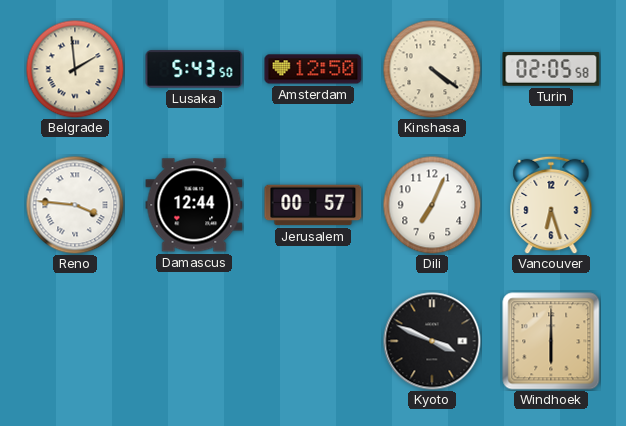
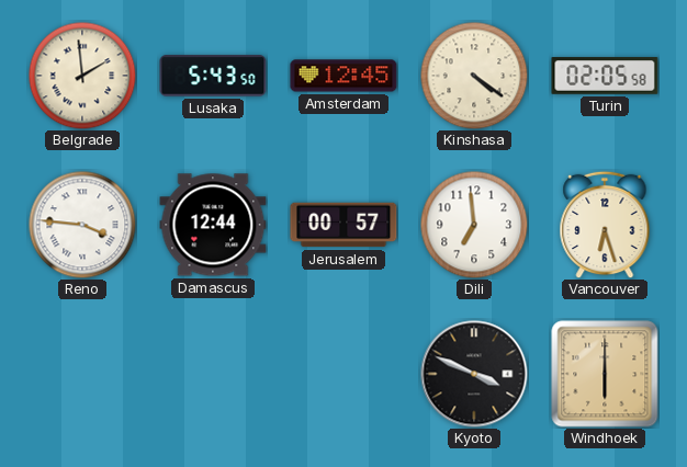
Amsterdam: 12:50 -> 12:45
Dili: 7:04 -> 6:59
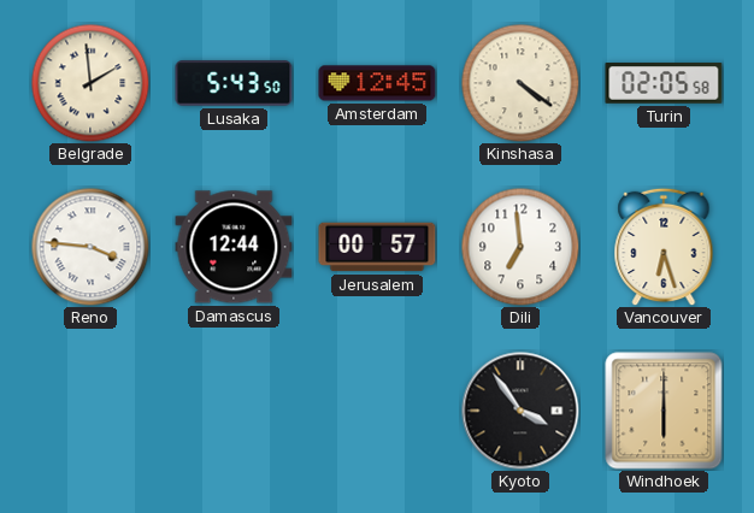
Kyoto: 3:49 -> 3:54
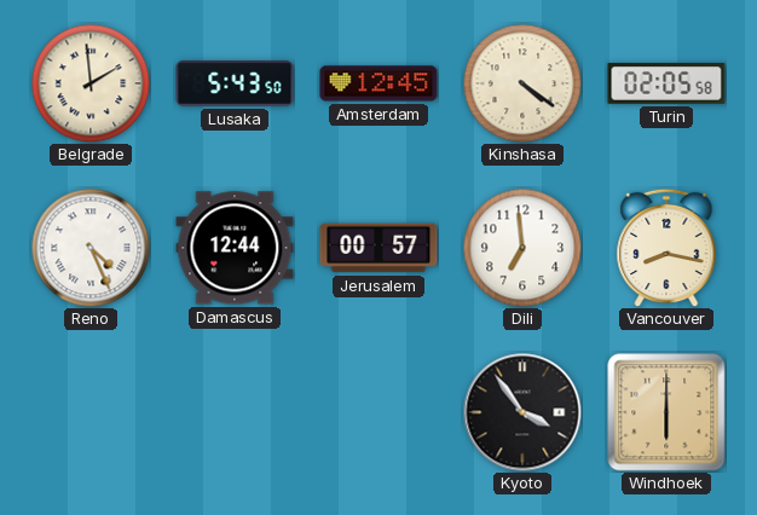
Reno: 3:46 -> 4:26
Vancouver: 6:27 -> 8:17
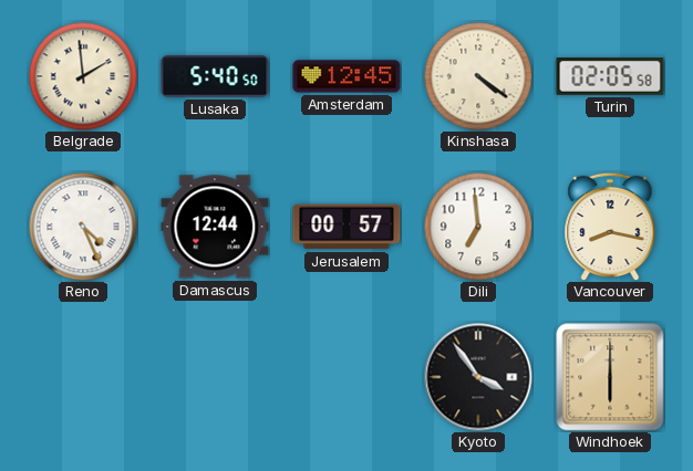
Lusaka: 5:43 -> 5:40
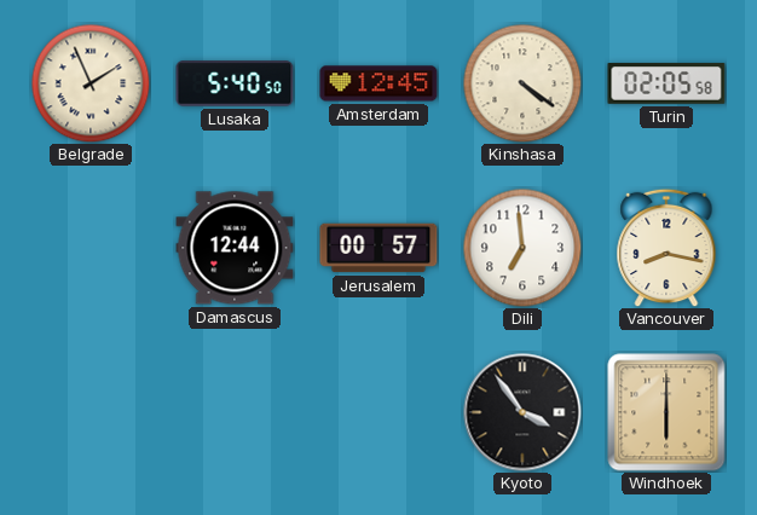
Belgrade: 1:59 -> 1:56
Reno: 4:26 -> none
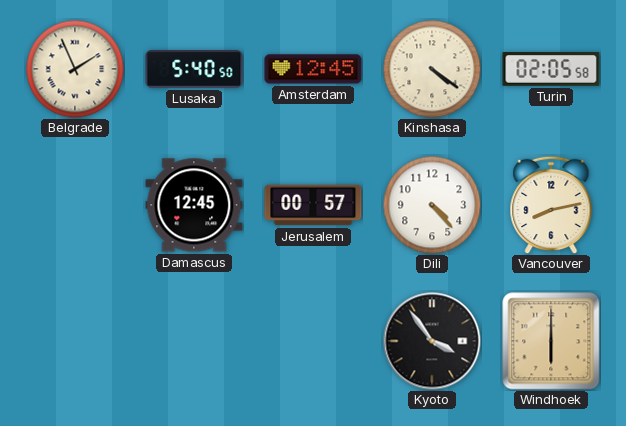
Damascus: 12:44 -> 12:45
Dili: 6:59 -> 4:23
Vancouver: 8:17 -> 8:13
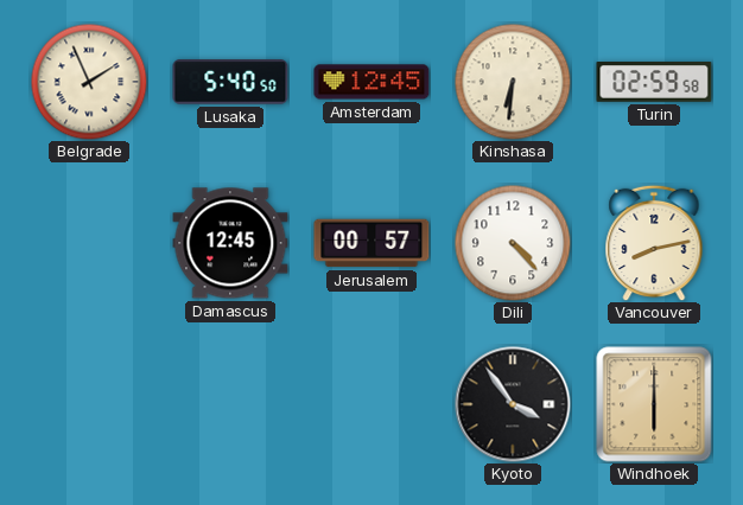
Kinshasa: 4:21 -> 6:31
Turin: 02:05 -> 02:59
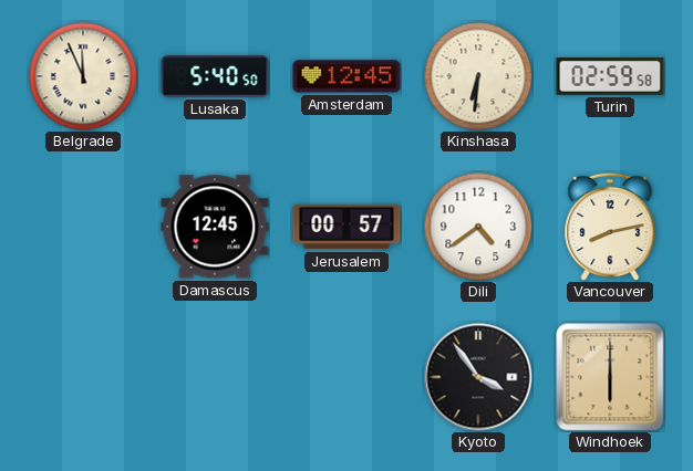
Belgrade: 1:56 -> 11:56
Dili: 4:23 -> 4:39
